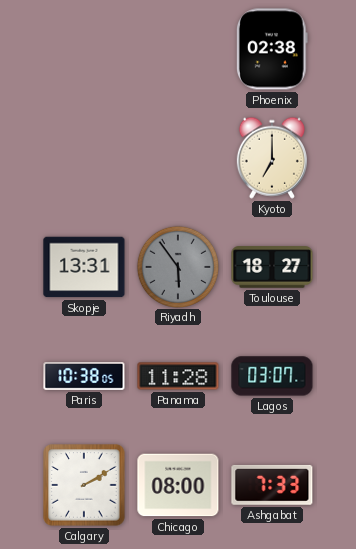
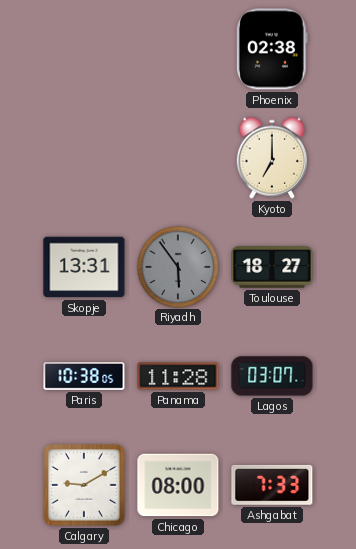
Calgary: 2:10 -> 9:10
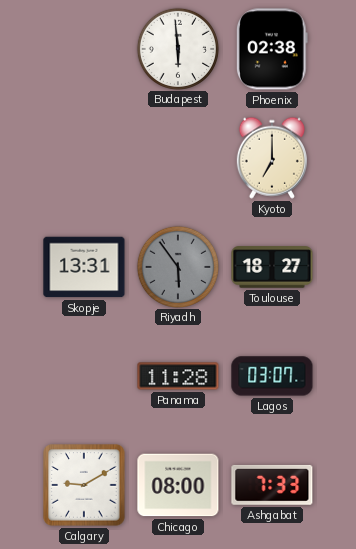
Budapest: none -> 5:59
Paris: 10:38 -> none
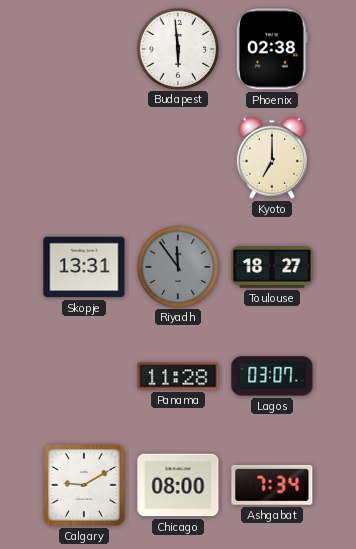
Riyadh: 5:54 -> 11:54
Ashgabat: 7:33 -> 7:34
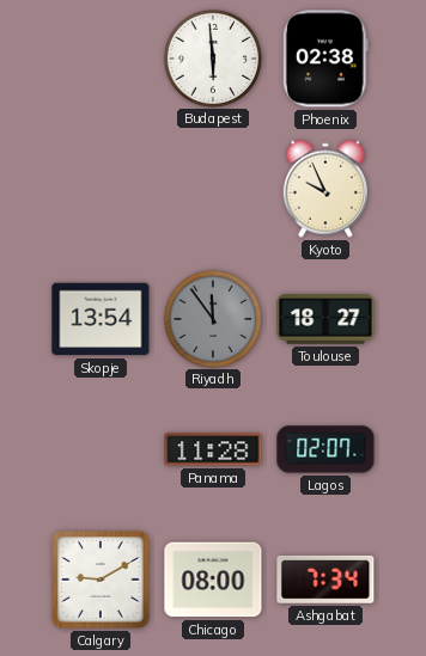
Kyoto: 7:00 -> 9:56
Skopje: 13:31 -> 13:54
Lagos: 03:07 -> 02:07
